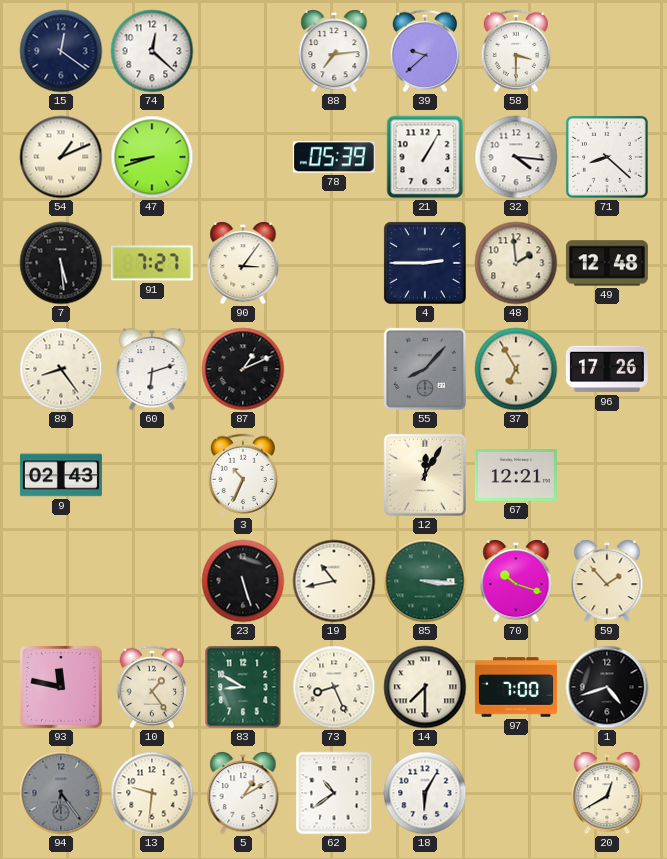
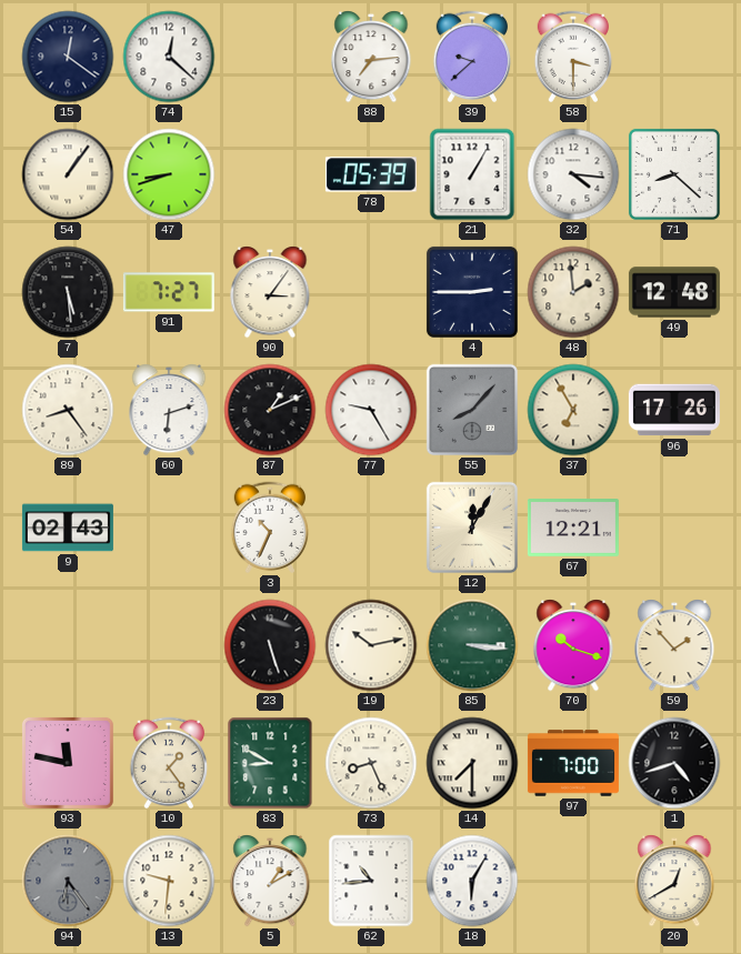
54: 1:11 -> 1:06
77: none -> 9:25
19: 10:43 -> 10:13
62: 10:39 -> 10:44
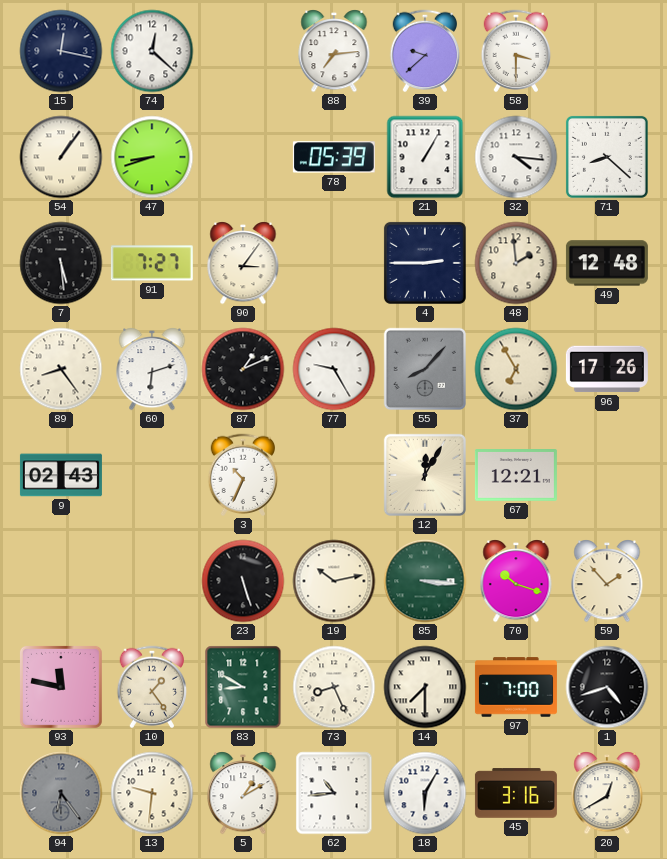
15: 12:21 -> 12:17
45: none -> 3:16
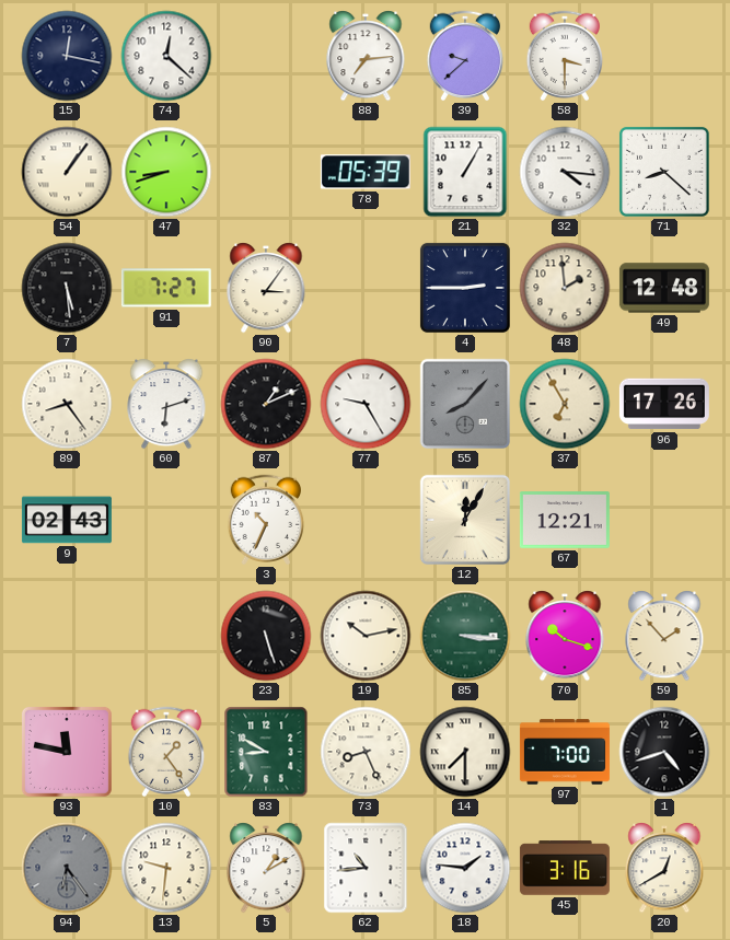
18: 6:05 -> 1:46
